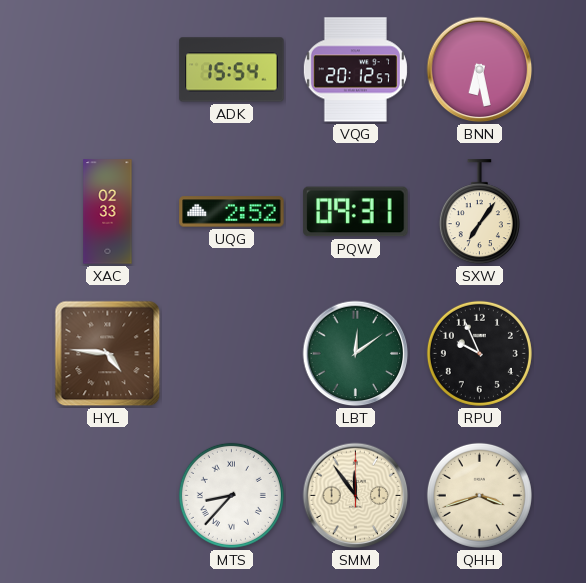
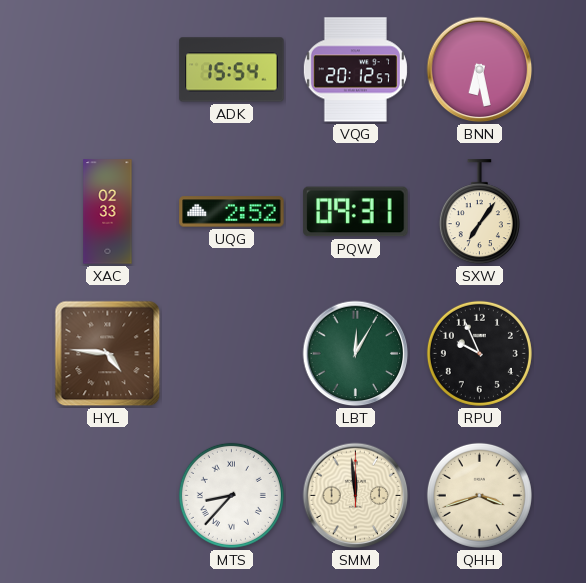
LBT: 12:09 -> 12:05
SMM: 11:54 -> 11:59
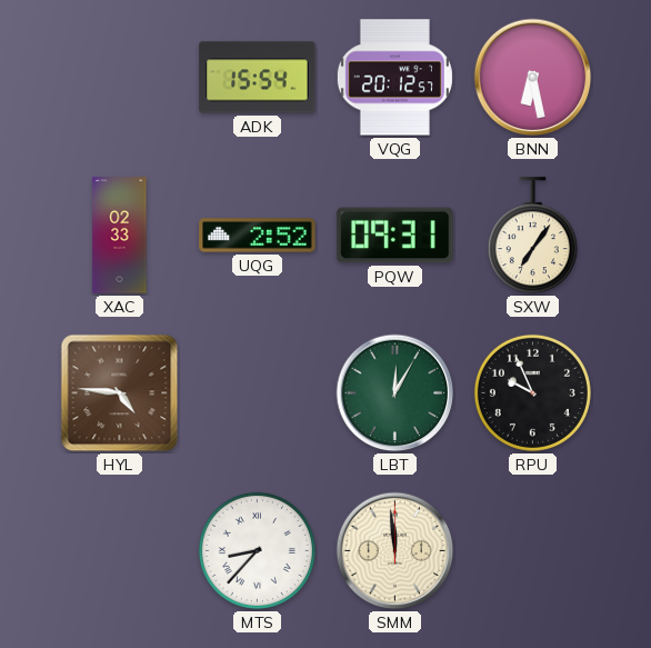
QHH: 3:42 -> none
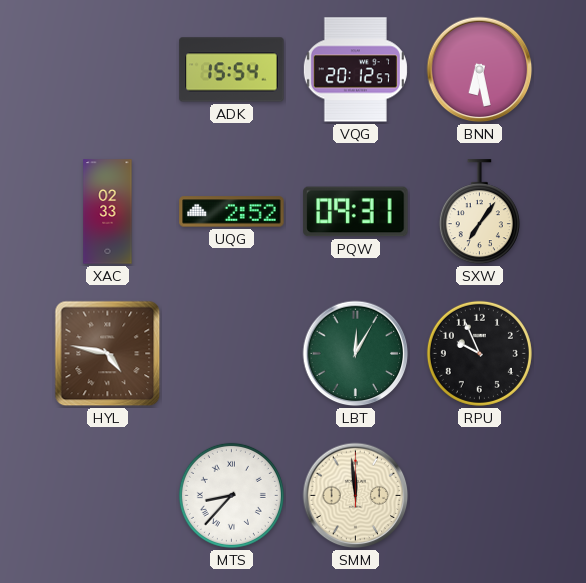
HYL: 4:46 -> 4:47
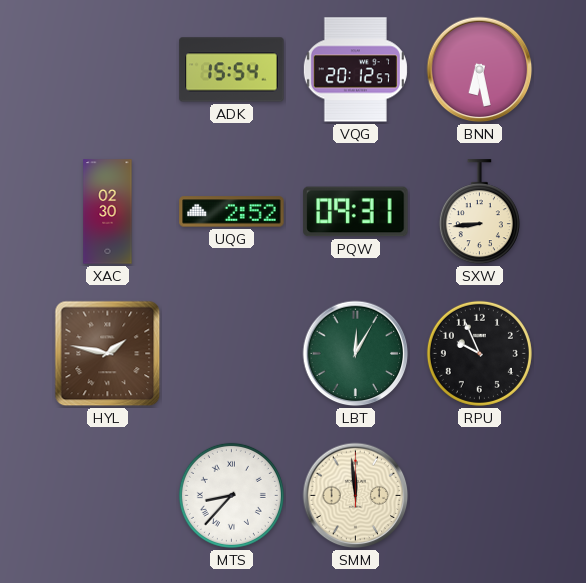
XAC: 02:33 -> 02:30
SXW: 7:06 -> 8:44
HYL: 4:47 -> 1:47
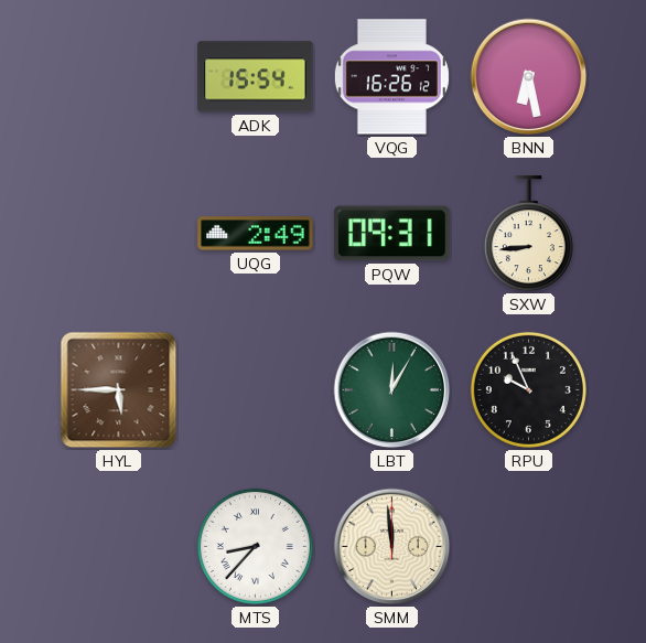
VQG: 20:12 -> 16:26
XAC: 02:30 -> none
UQG: 2:52 -> 2:49
HYL: 1:47 -> 5:45
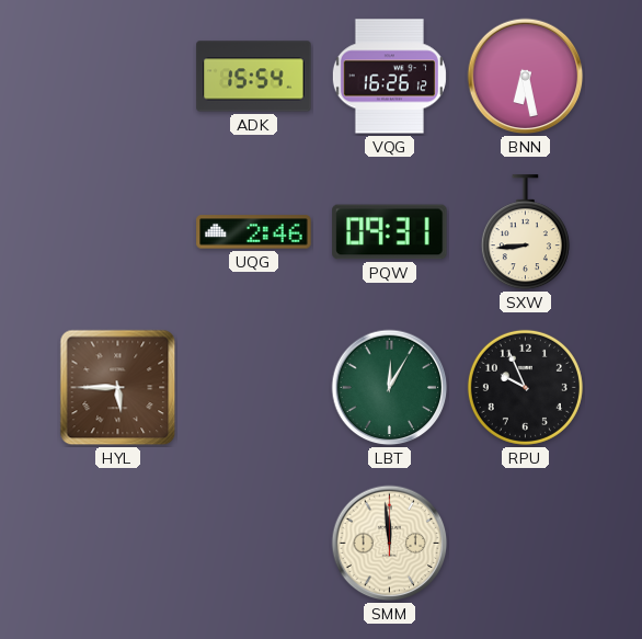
UQG: 2:49 -> 2:46
MTS: 8:37 -> none
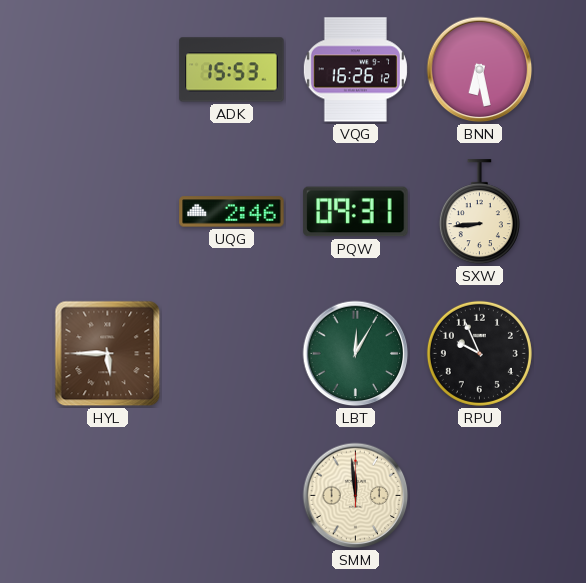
ADK: 15:54 -> 15:53
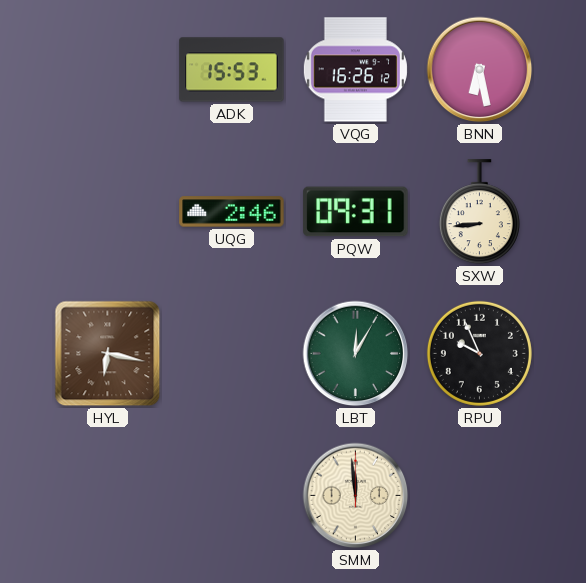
HYL: 5:45 -> 6:17
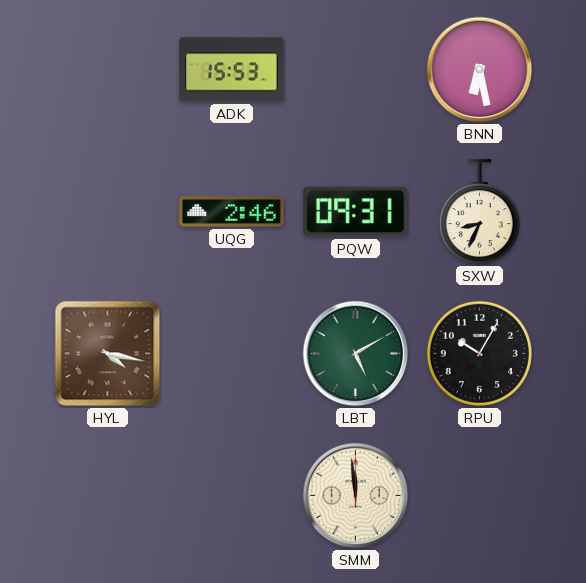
VQG: 16:26 -> none
SXW: 8:44 -> 8:34
HYL: 6:17 -> 4:17
LBT: 12:05 -> 5:10
RPU: 9:56 -> 10:05
